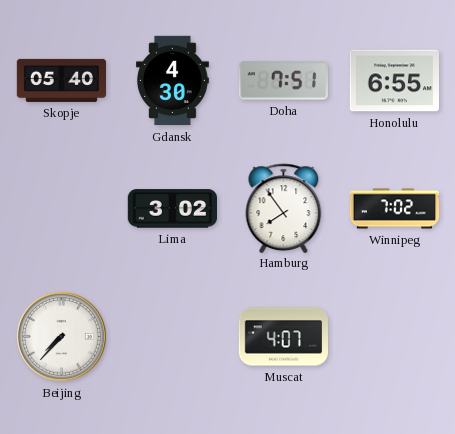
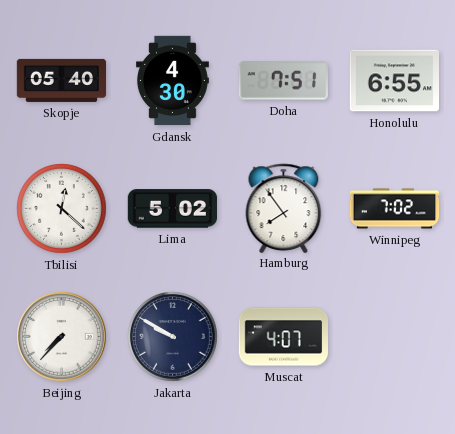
Tbilisi: none -> 12:22
Lima: 3:02 -> 5:02
Jakarta: none -> 9:50
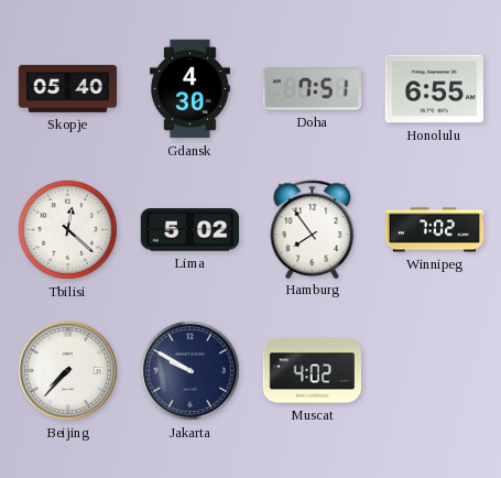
Muscat: 4:07 -> 4:02
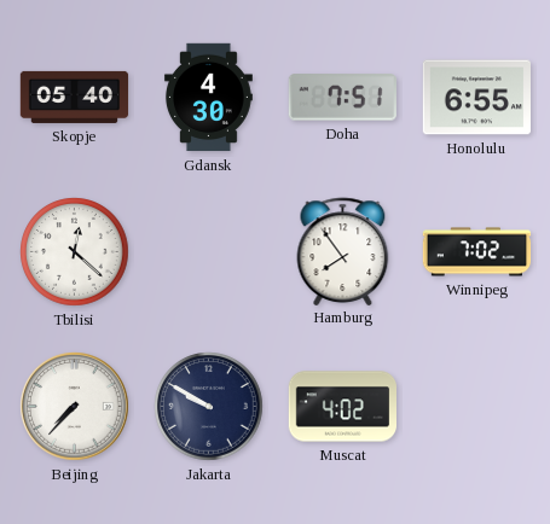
Lima: 5:02 -> none
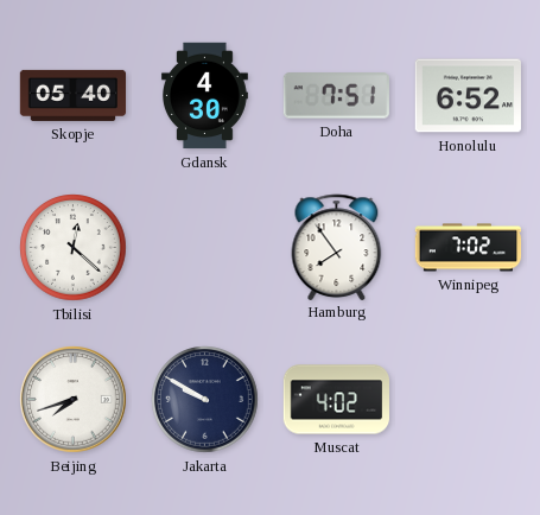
Honolulu: 6:55 -> 6:52
Beijing: 7:37 -> 7:42
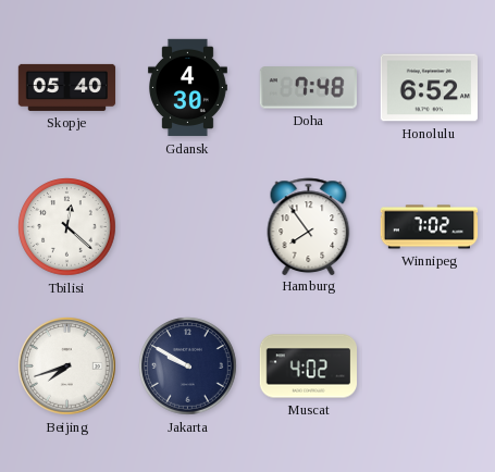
Doha: 7:51 -> 7:48
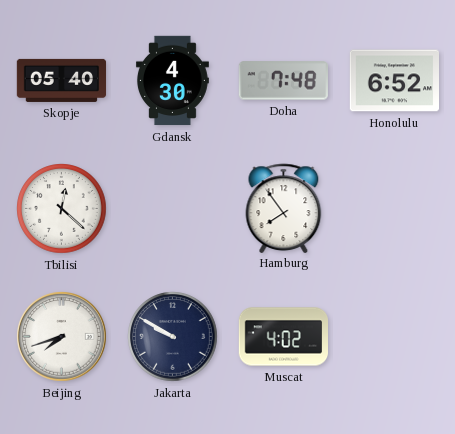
Winnipeg: 7:02 -> none
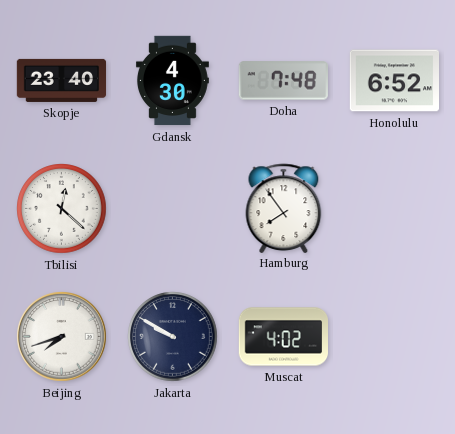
Skopje: 05:40 -> 23:40
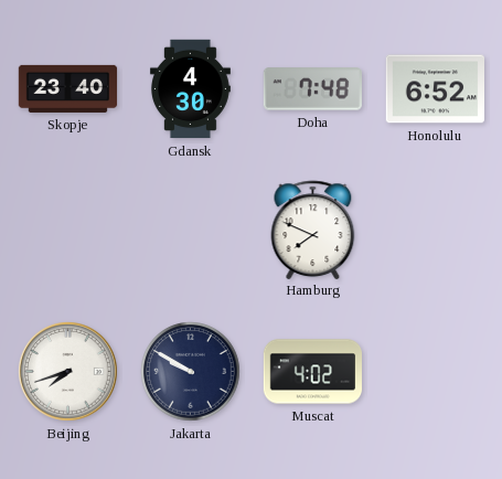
Tbilisi: 12:22 -> none
Hamburg: 7:54 -> 7:49
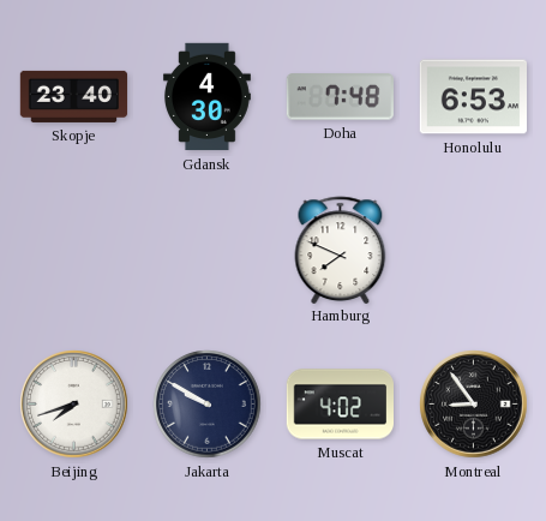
Honolulu: 6:52 -> 6:53
Montreal: none -> 8:54
